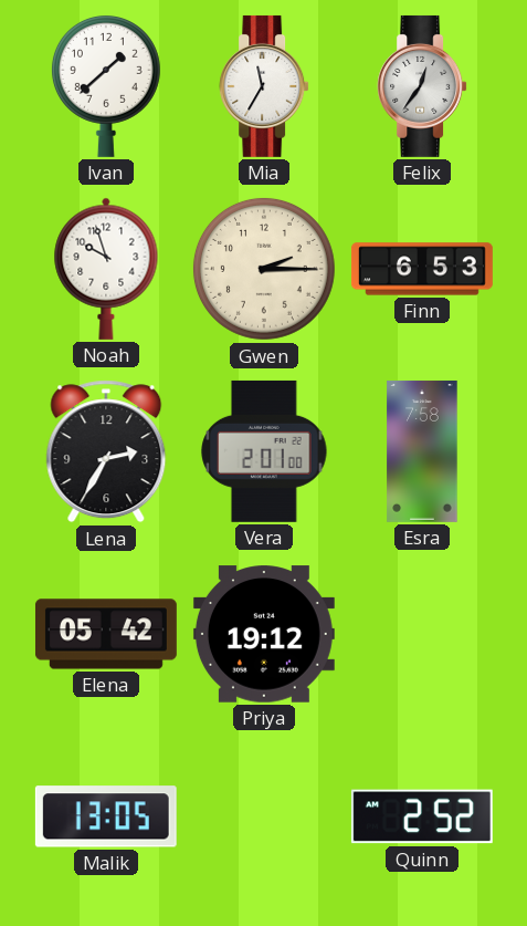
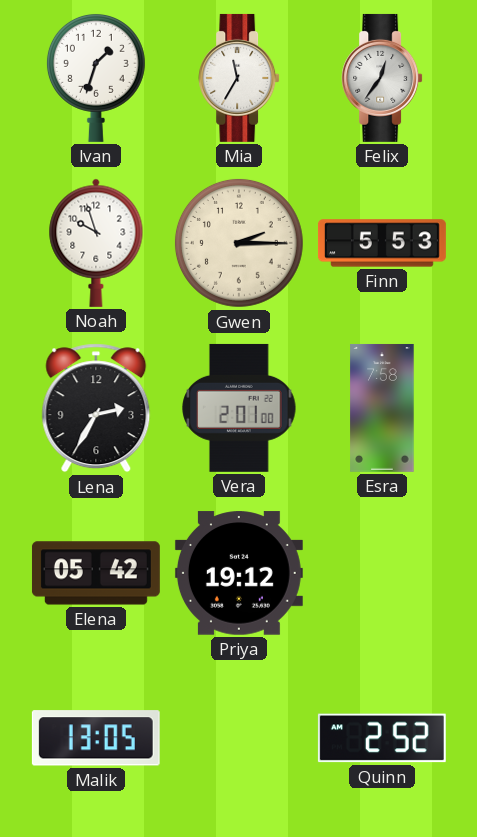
Ivan: 1:38 -> 1:33
Finn: 6:53 -> 5:53
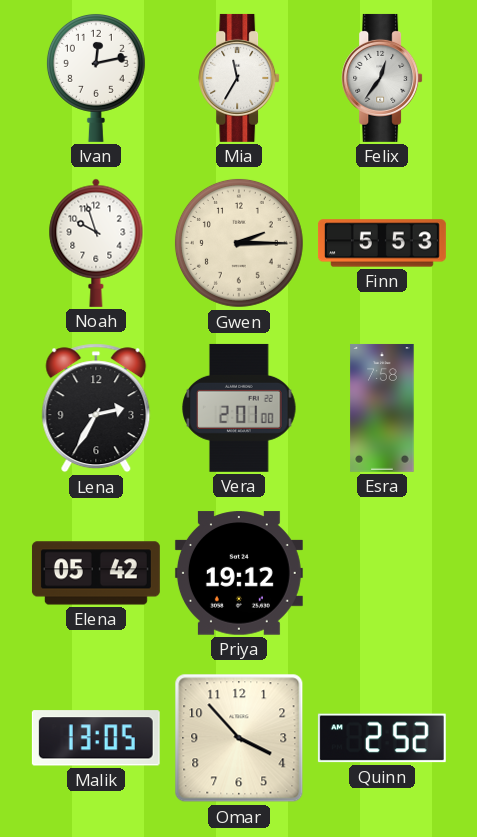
Ivan: 1:33 -> 12:13
Omar: none -> 3:53
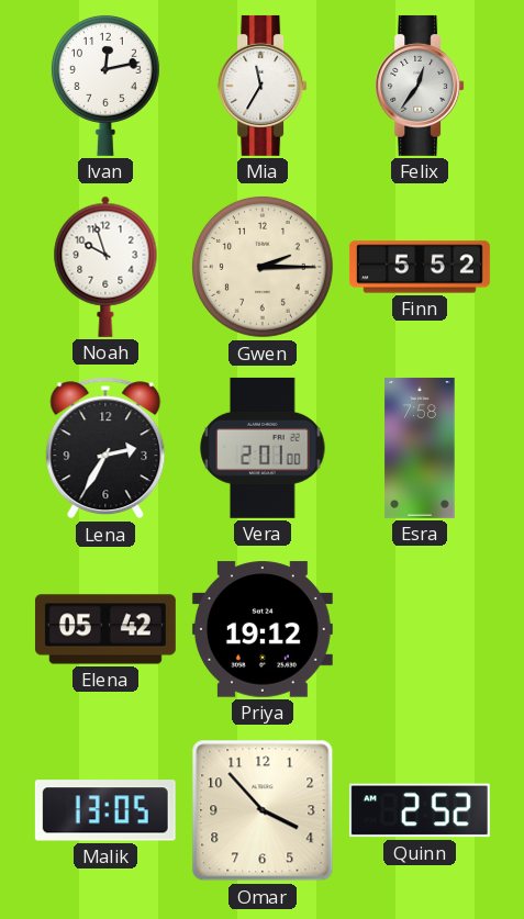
Finn: 5:53 -> 5:52
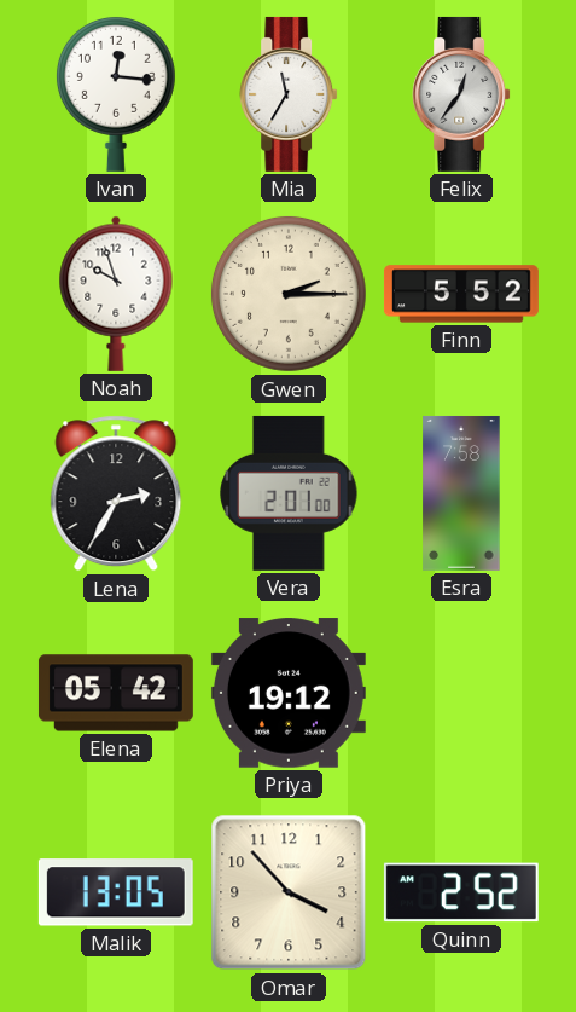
Ivan: 12:13 -> 12:16
